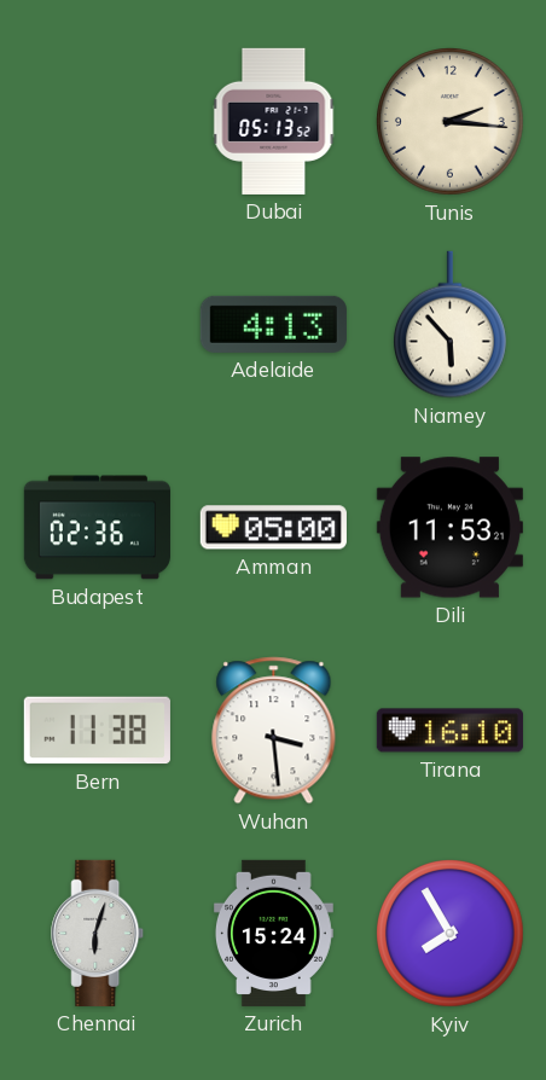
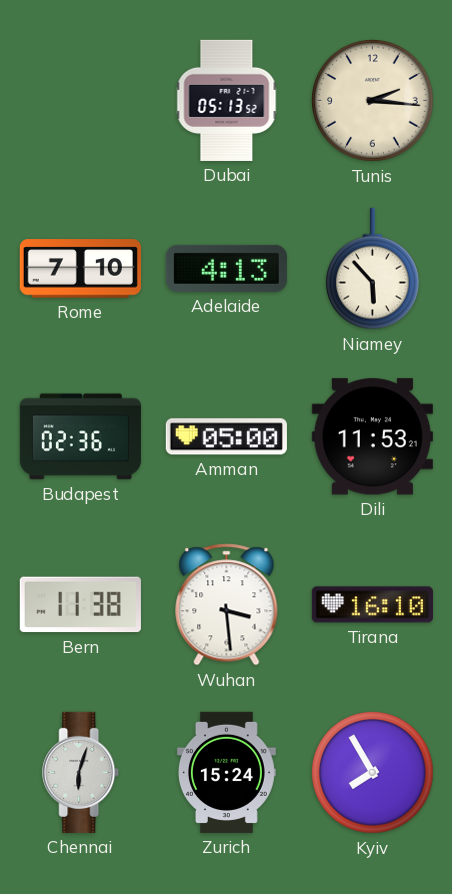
Rome: none -> 7:10
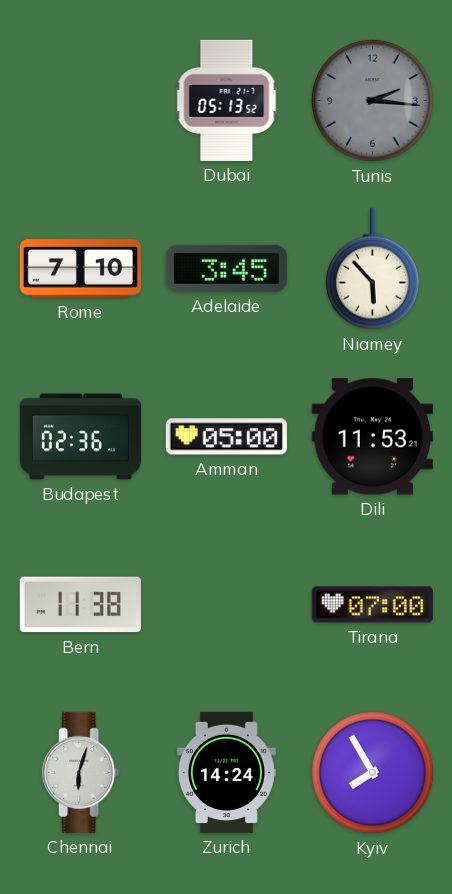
Tunis dial: cream -> grey
Adelaide: 4:13 -> 3:45
Wuhan: 3:29 -> none
Tirana: 16:10 -> 07:00
Zurich: 15:24 -> 14:24
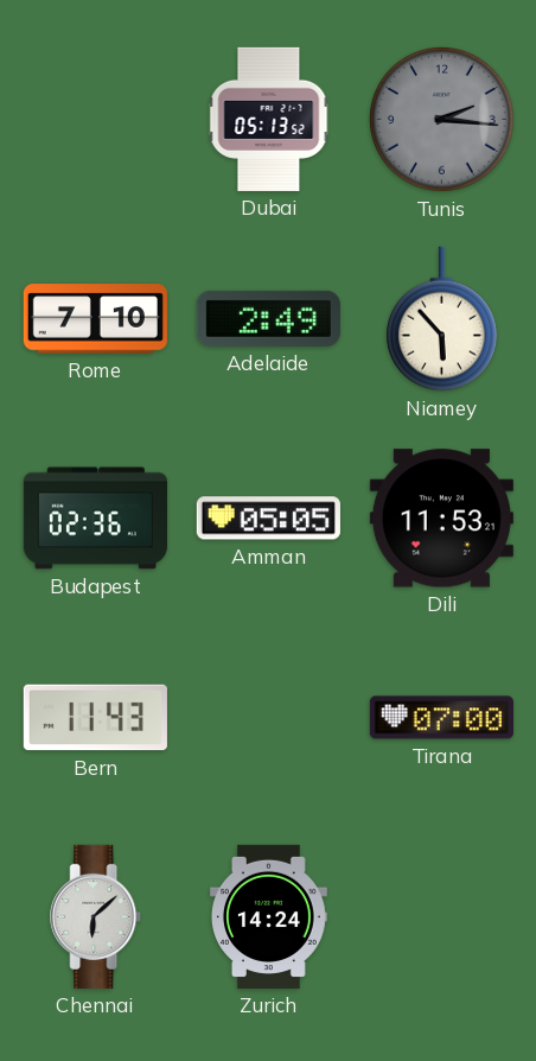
Adelaide: 3:45 -> 2:49
Amman: 05:00 -> 05:05
Bern: 11:38 -> 11:43
Chennai: 6:03 -> 6:08
Kyiv: 7:55 -> none
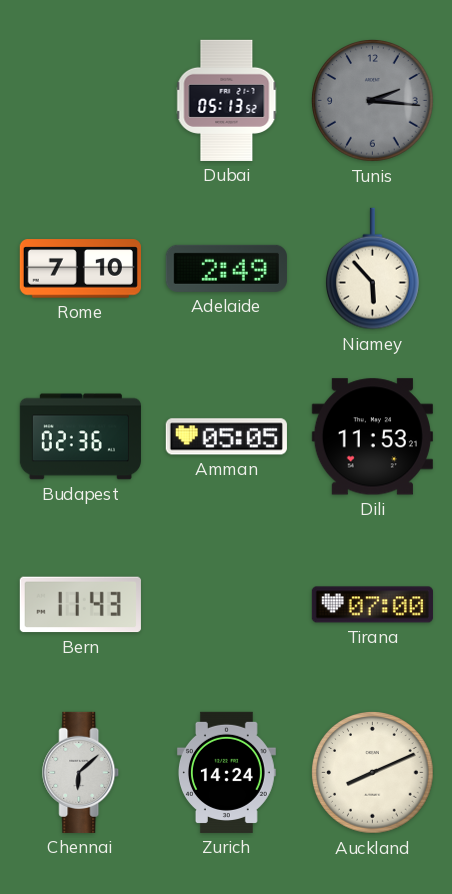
Auckland: none -> 8:11
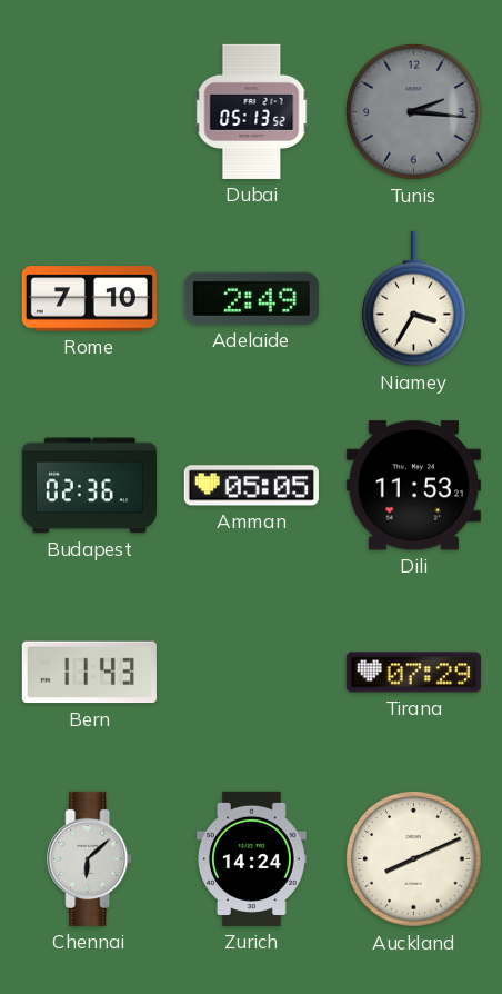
Niamey: 5:53 -> 3:35
Tirana: 07:00 -> 07:29
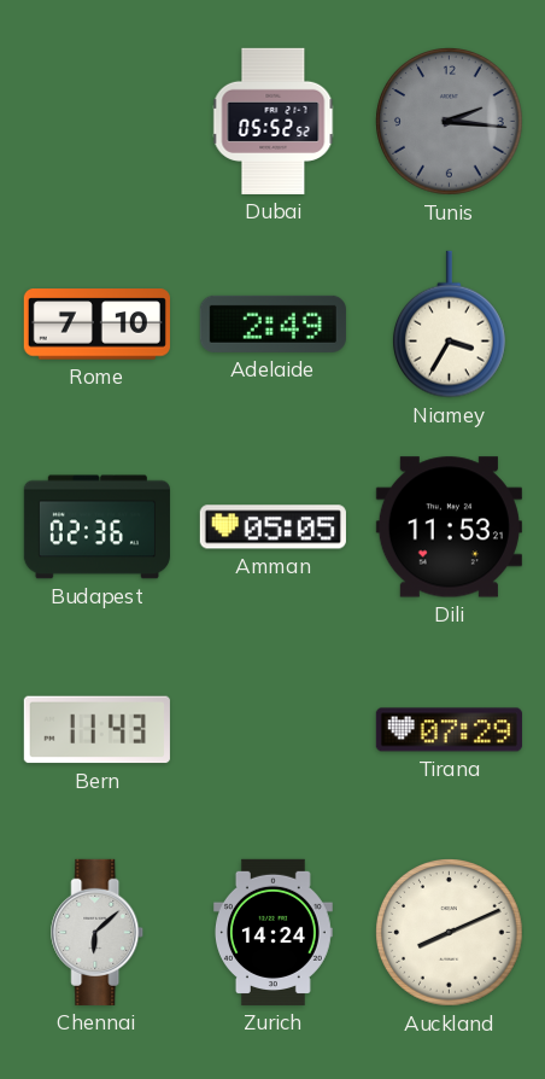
Dubai: 05:13 -> 05:52
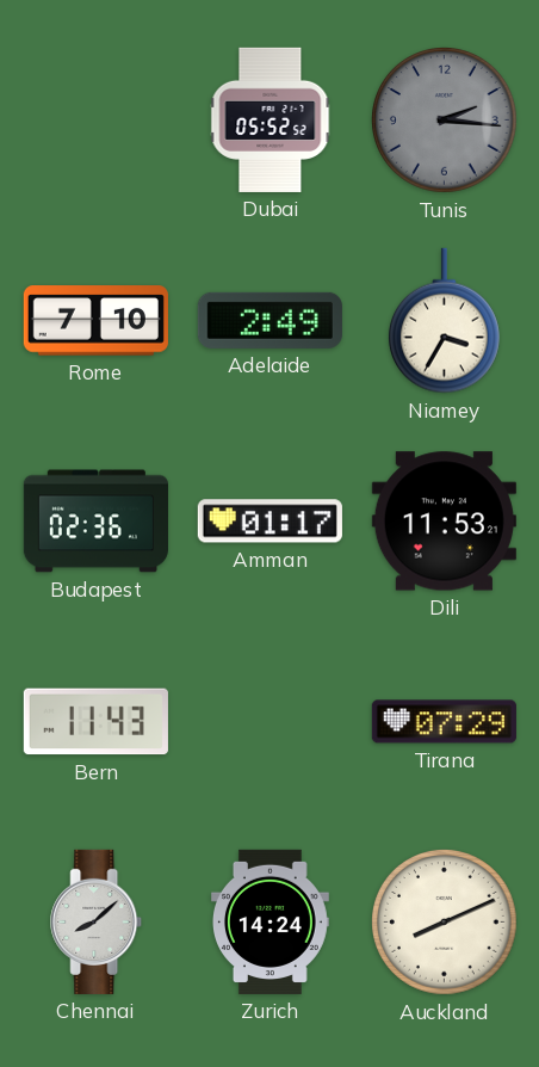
Amman: 05:05 -> 01:17
Chennai: 6:08 -> 8:08
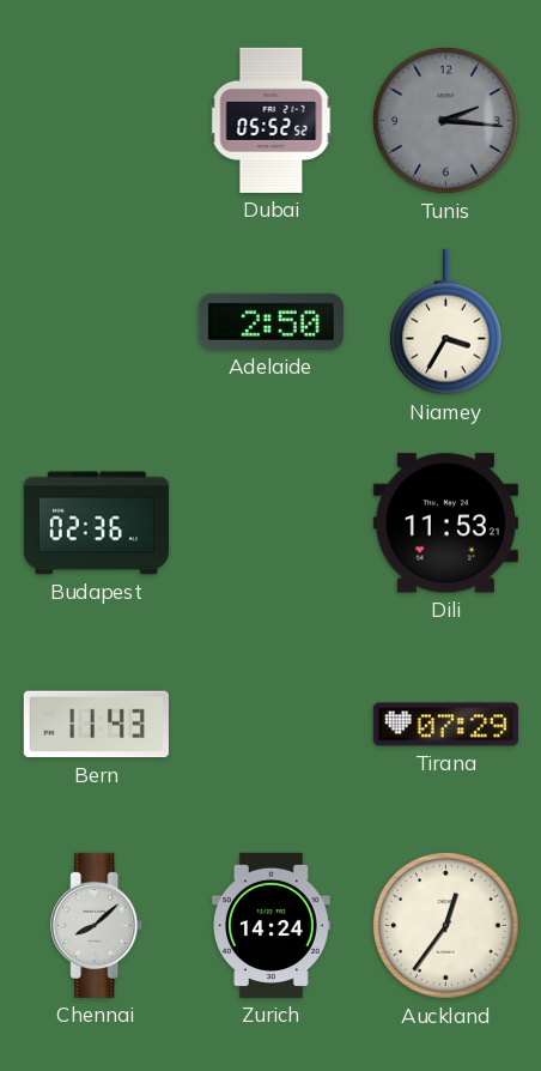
Rome: 7:10 -> none
Adelaide: 2:49 -> 2:50
Amman: 01:17 -> none
Auckland: 8:11 -> 12:36
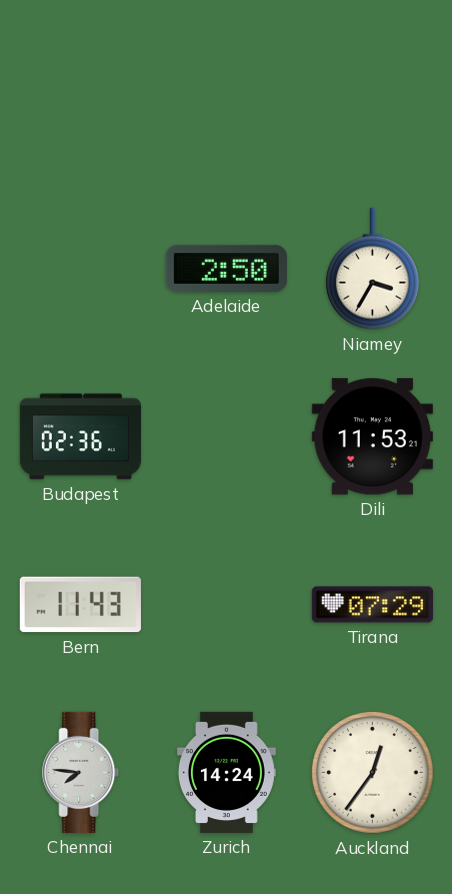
Dubai: 05:52 -> none
Tunis: 2:16 -> none
Chennai: 8:08 -> 7:46
